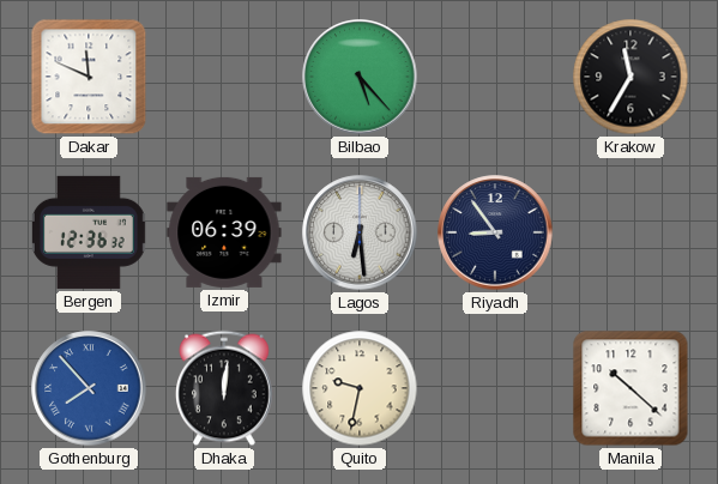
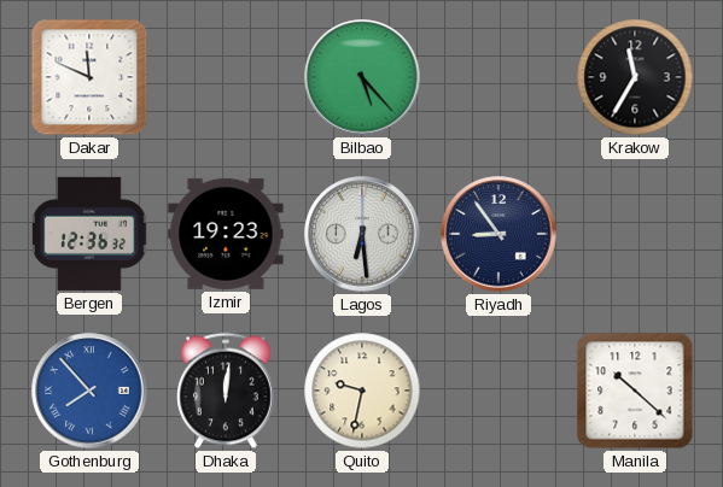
Izmir: 06:39 -> 19:23
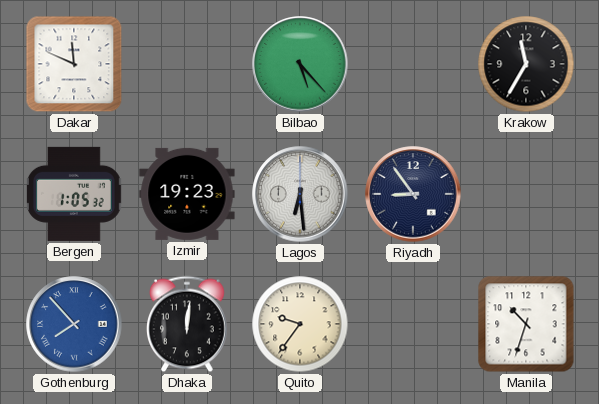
Bergen: 12:36 -> 1:05
Quito: 9:32 -> 9:36
Manila: 10:22 -> 10:33
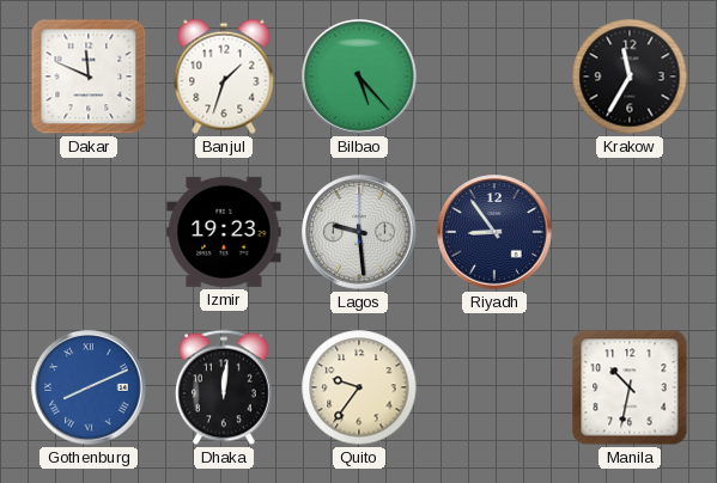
Banjul: none -> 1:33
Bergen: 1:05 -> none
Lagos: 6:29 -> 9:29
Gothenburg: 7:53 -> 8:11
Manila: 10:33 -> 10:32
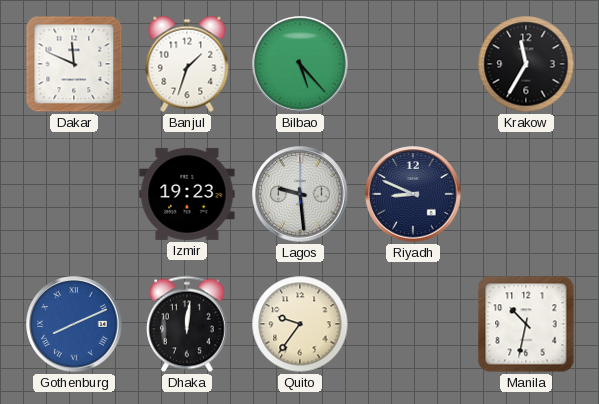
Riyadh: 8:54 -> 8:49
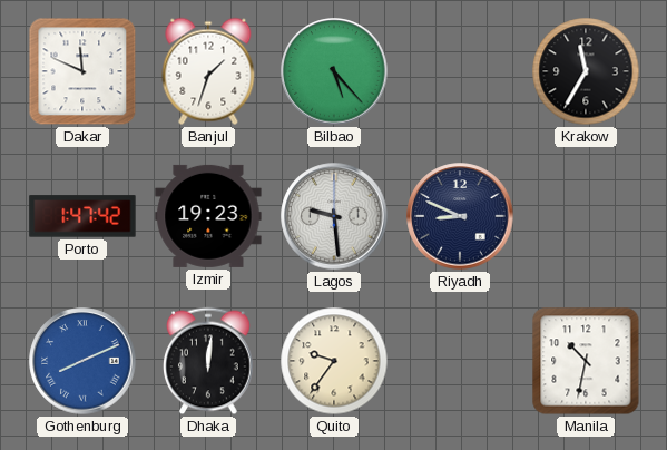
Porto: none -> 1:47
